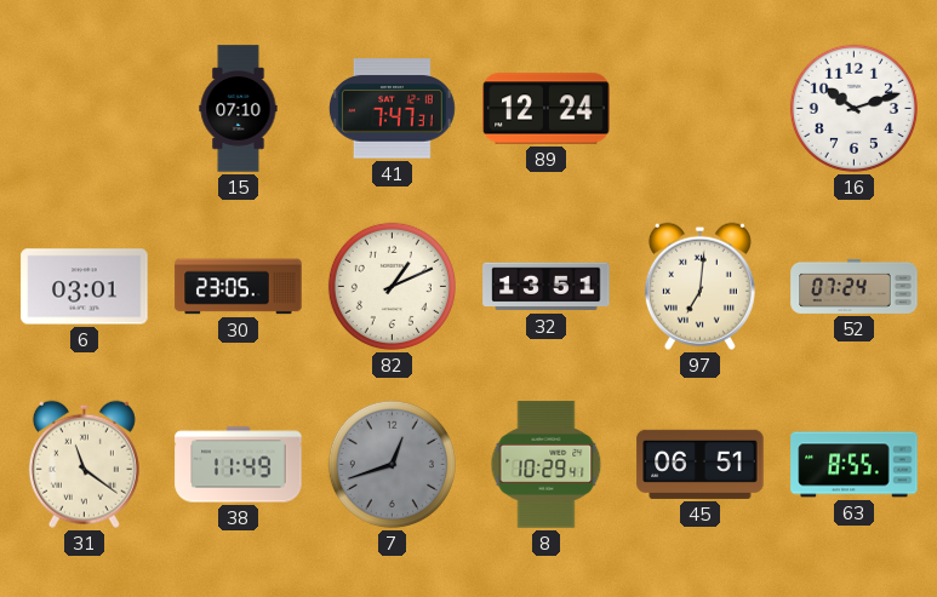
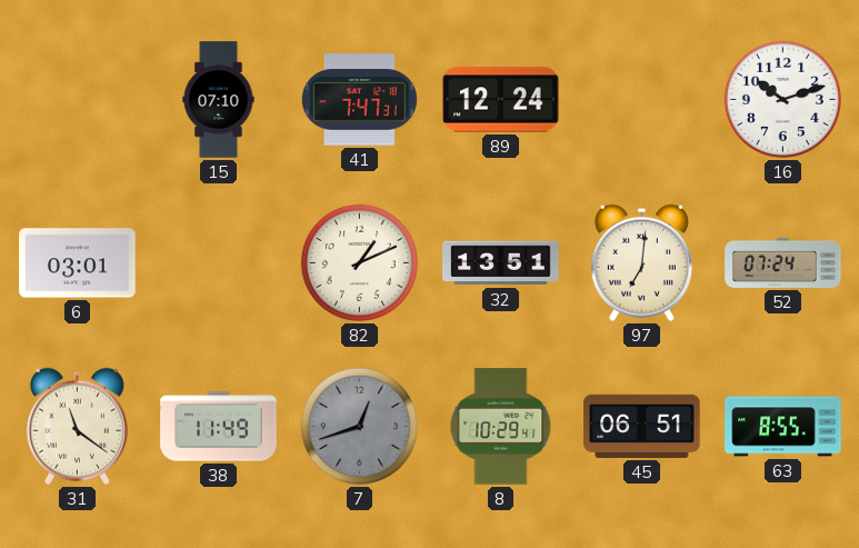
30: 23:05 -> none
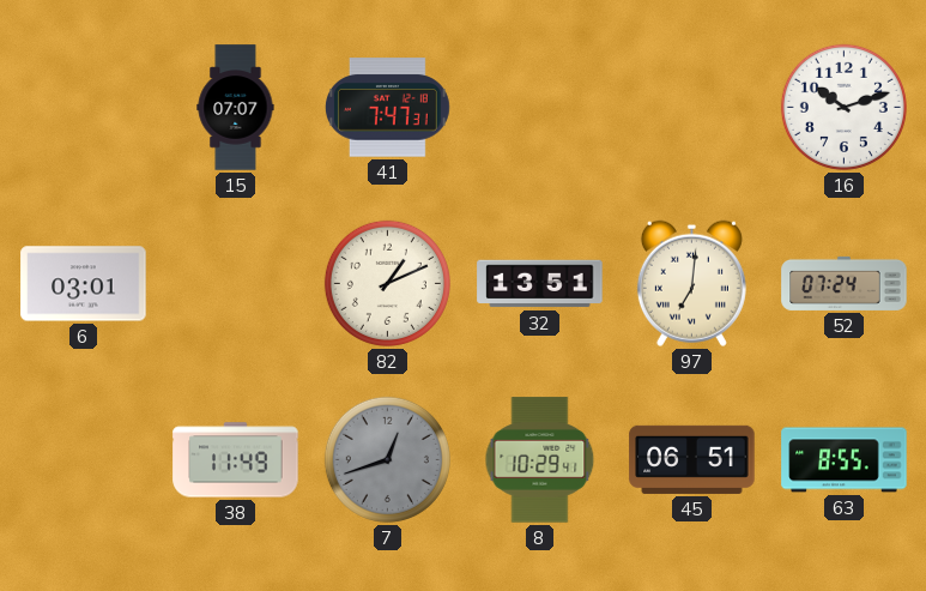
15: 07:10 -> 07:07
89: 12:24 -> none
31: 11:21 -> none
